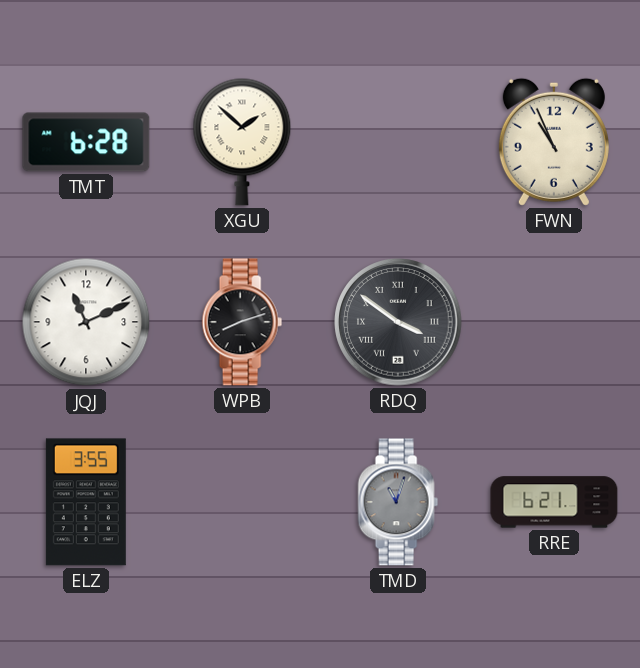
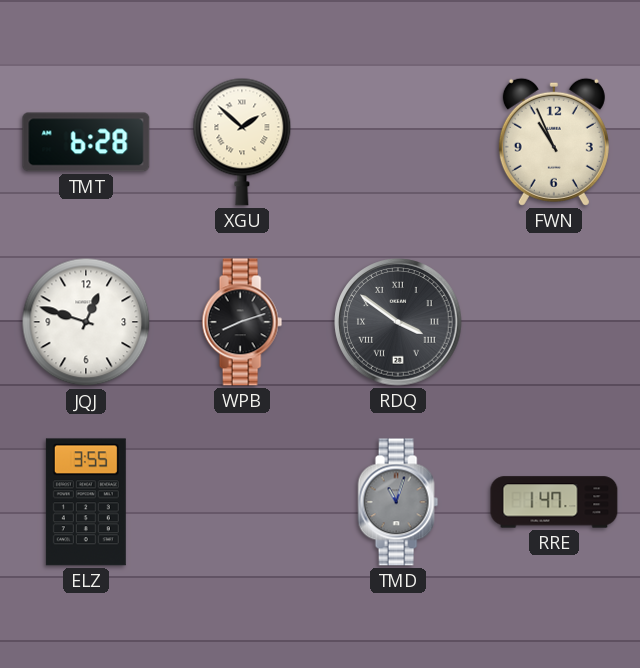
JQJ: 11:11 -> 12:48
RRE: 6:21 -> 1:47
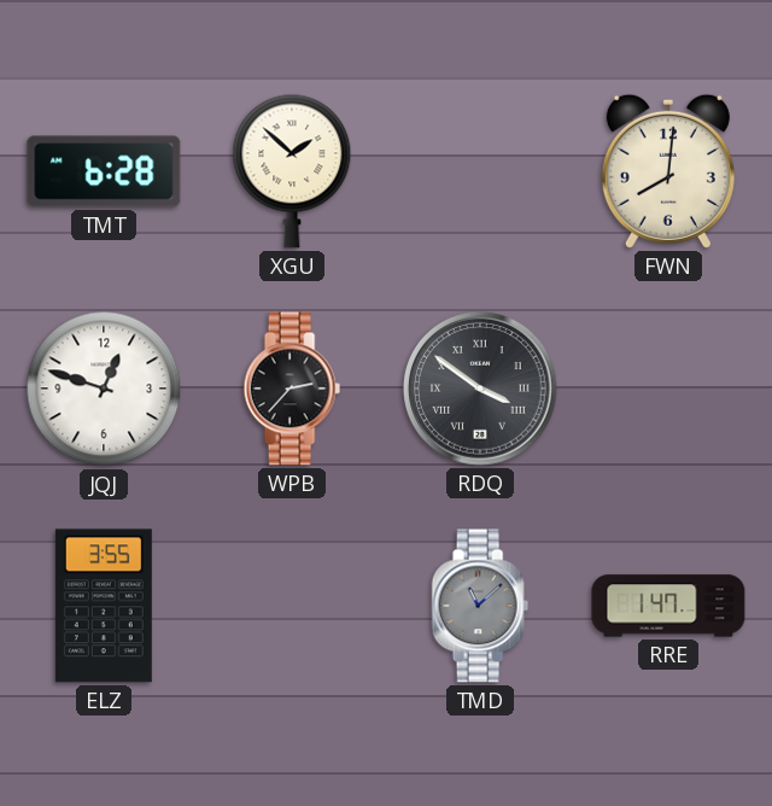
FWN: 10:56 -> 8:01
WPB: 8:12 -> 2:37
TMD: 11:03 -> 11:08
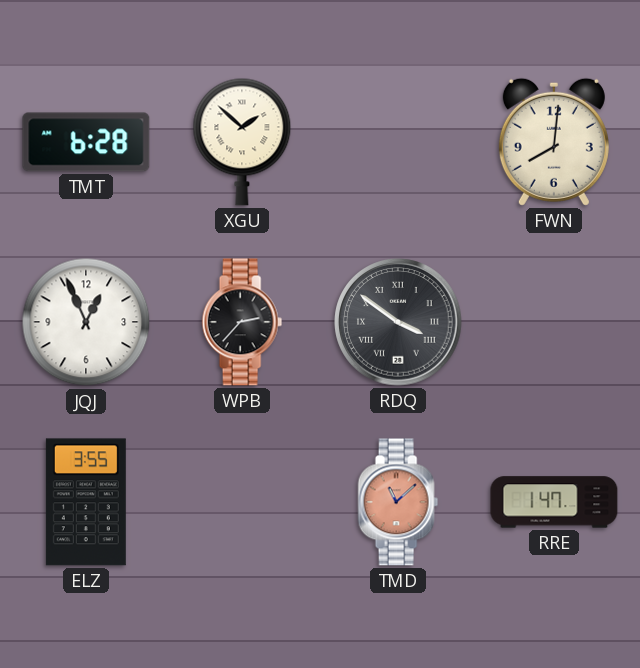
JQJ: 12:48 -> 12:56
TMD dial: grey -> salmon
